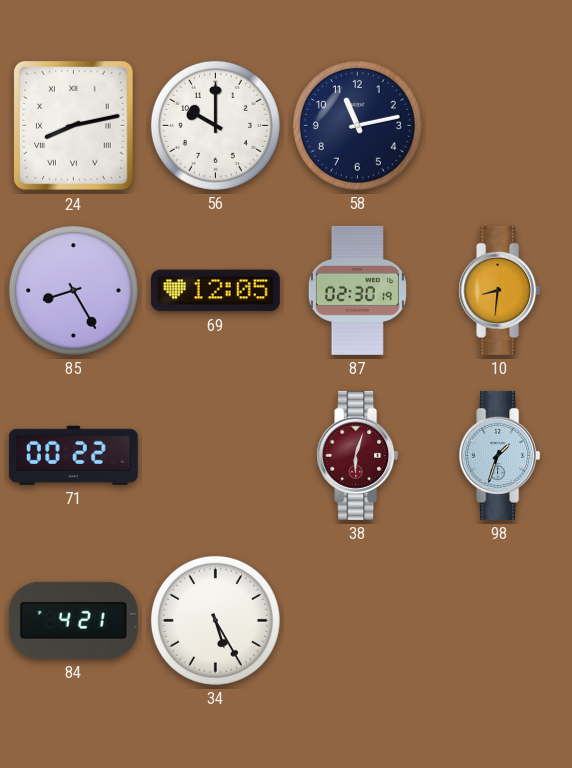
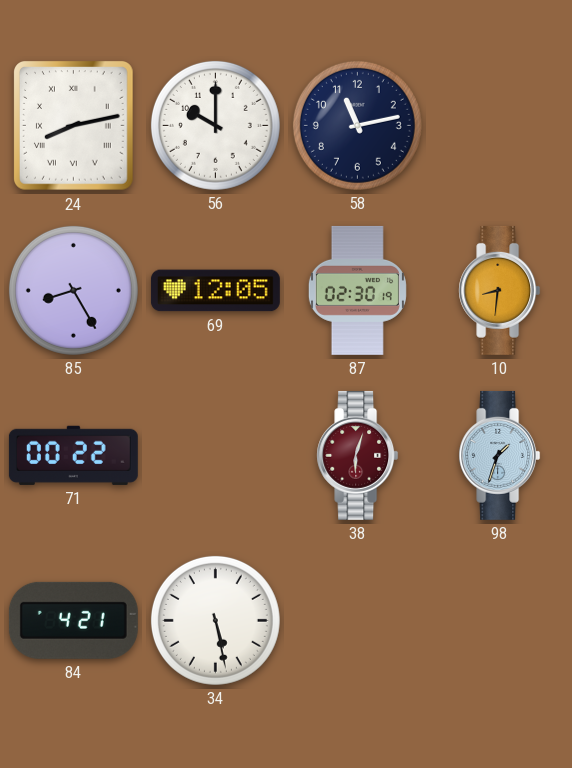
34: 5:25 -> 5:28
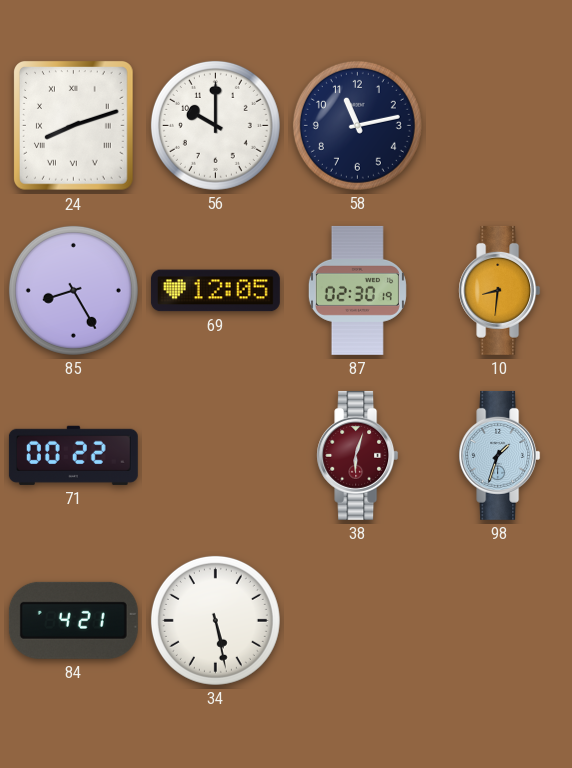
24: 8:13 -> 8:12
